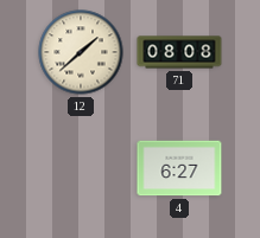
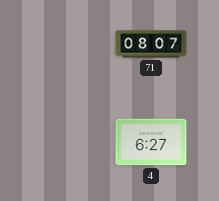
12: 1:38 -> none
71: 08:08 -> 08:07
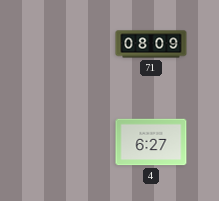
71: 08:07 -> 08:09
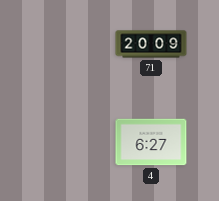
71: 08:09 -> 20:09
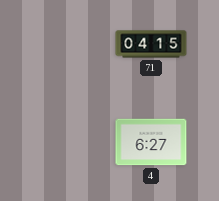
71: 20:09 -> 04:15
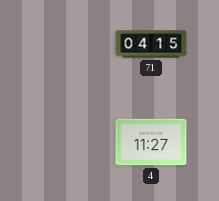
4: 6:27 -> 11:27
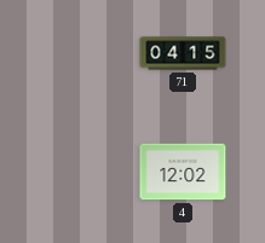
4: 11:27 -> 12:02
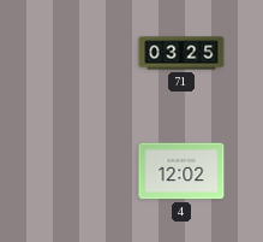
71: 04:15 -> 03:25
